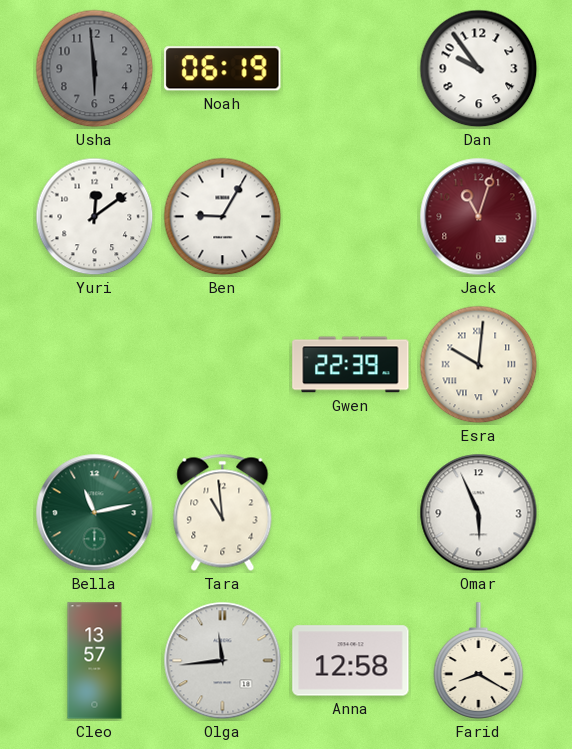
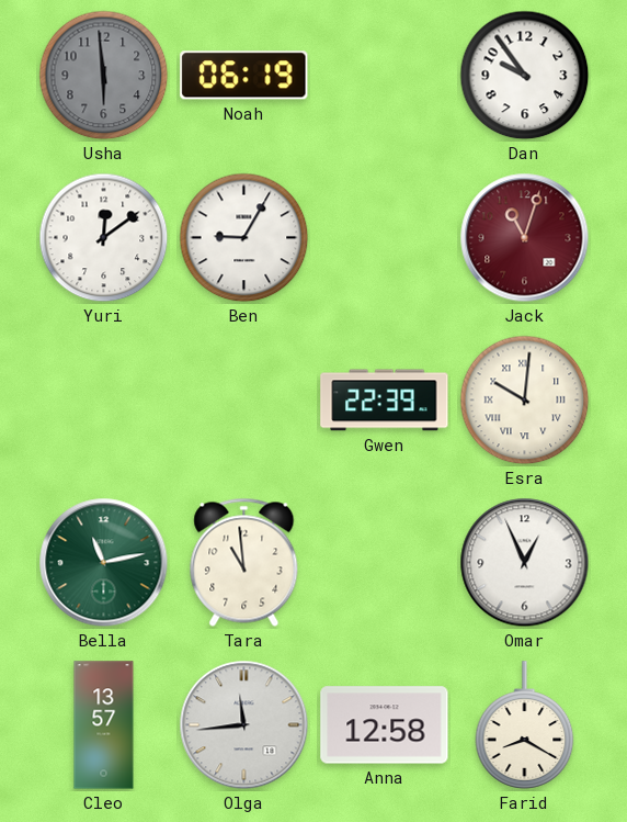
Omar: 5:56 -> 12:56
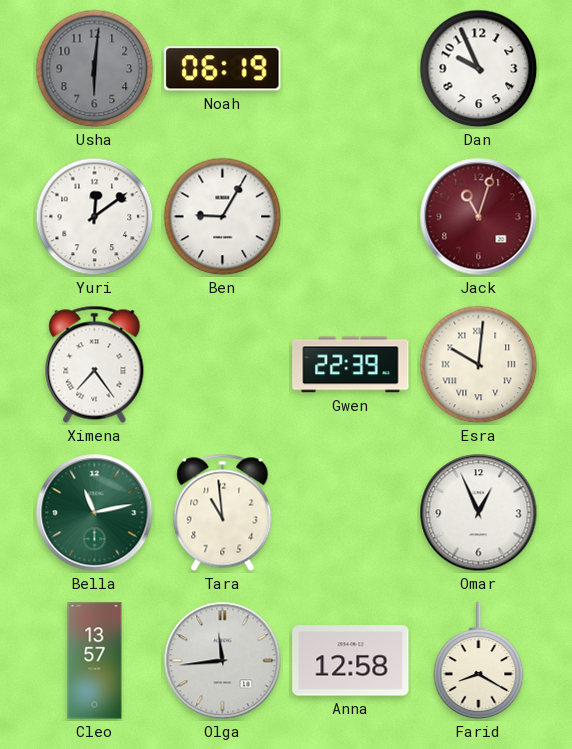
Usha: 5:59 -> 6:01
Dan: 9:54 -> 9:56
Ximena: none -> 7:24
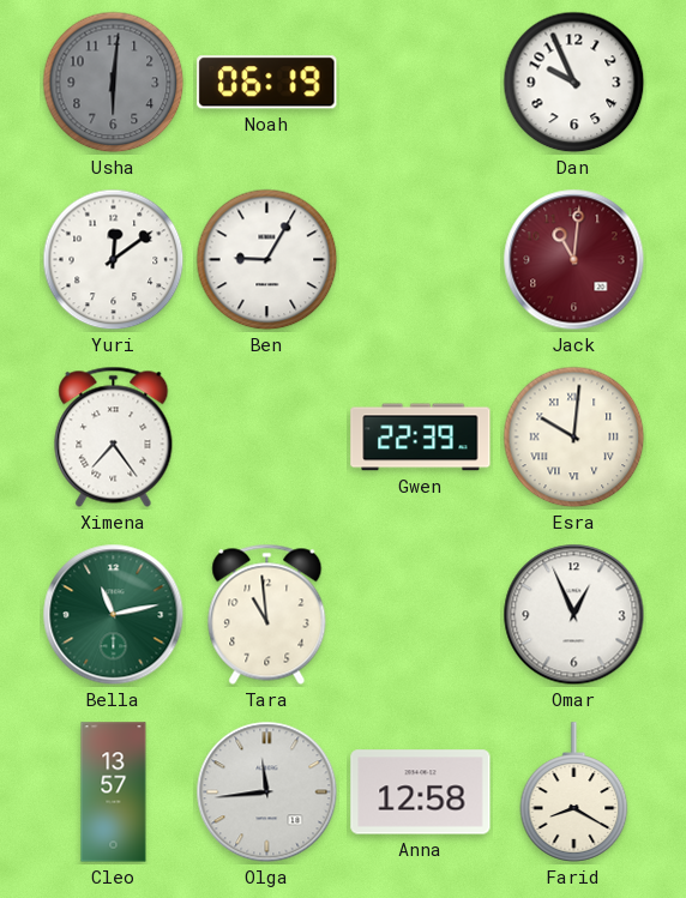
Jack: 11:03 -> 11:01
